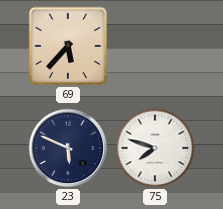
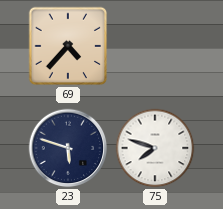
69: 5:37 -> 4:37
23: 5:49 -> 5:48
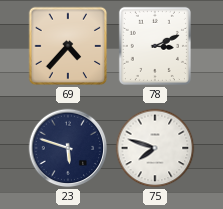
78: none -> 3:11
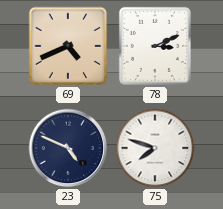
69: 4:37 -> 4:41
23: 5:48 -> 4:49
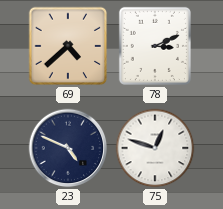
69: 4:41 -> 4:38
75: 7:48 -> 12:48
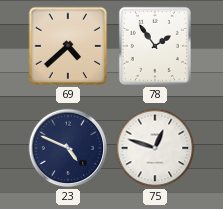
78: 3:11 -> 1:54
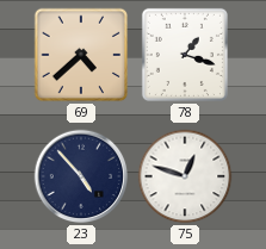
78: 1:54 -> 1:18
23: 4:49 -> 4:53
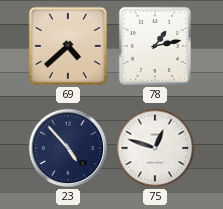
78: 1:18 -> 1:13
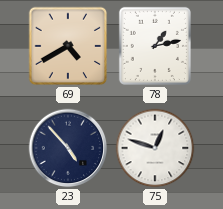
69: 4:38 -> 4:40
